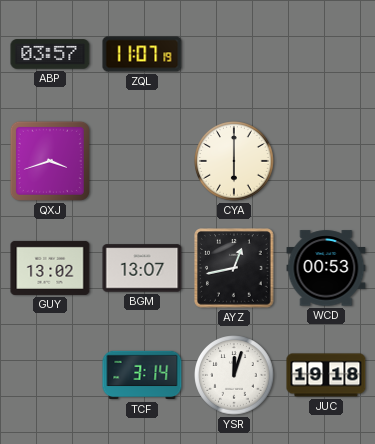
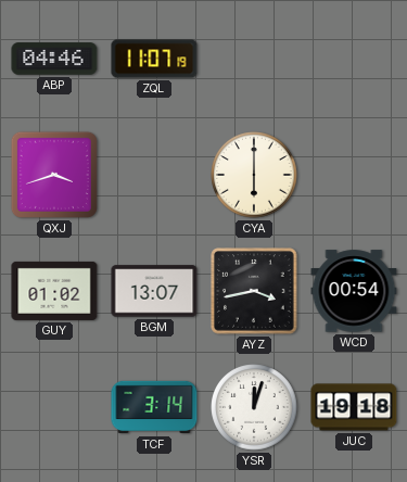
ABP: 03:57 -> 04:46
GUY: 13:02 -> 01:02
AYZ: 12:43 -> 3:43
WCD: 00:53 -> 00:54
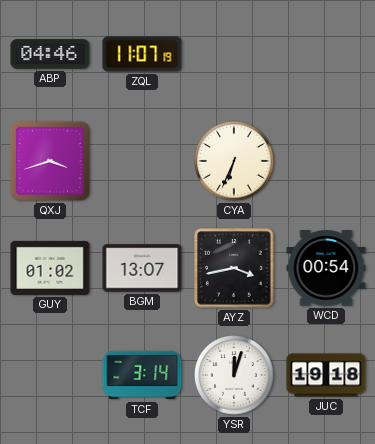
CYA: 6:00 -> 6:34
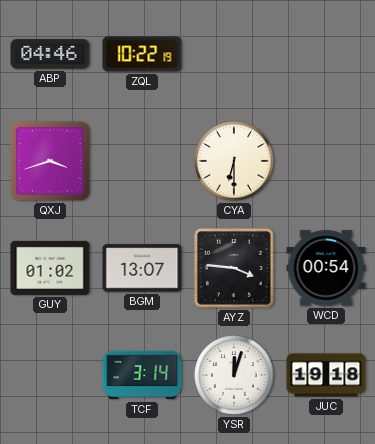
ZQL: 11:07 -> 10:22
CYA: 6:34 -> 6:30
AYZ: 3:43 -> 3:46
